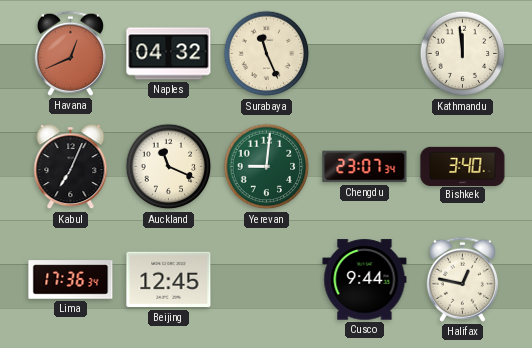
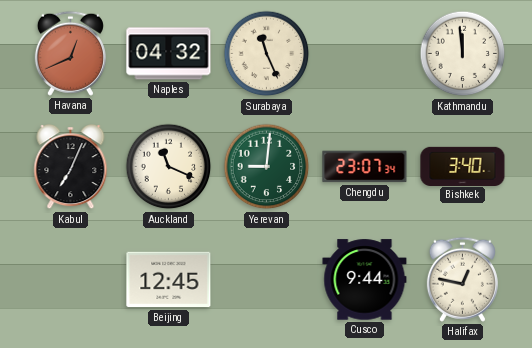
Lima: 17:36 -> none
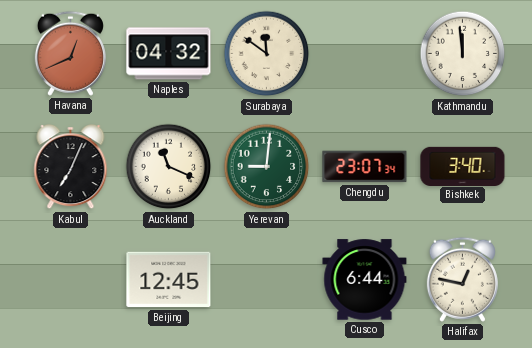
Surabaya: 11:26 -> 11:51
Cusco: 9:44 -> 6:44
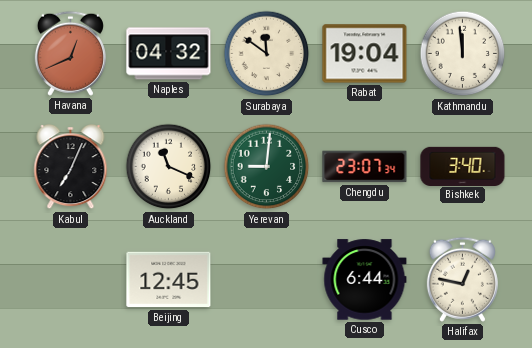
Rabat: none -> 19:04
